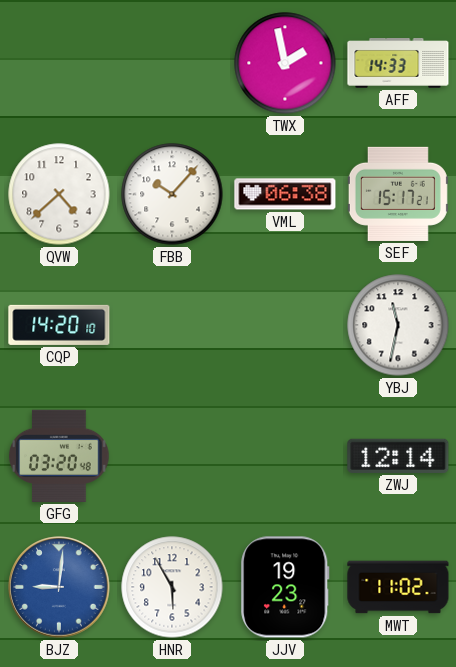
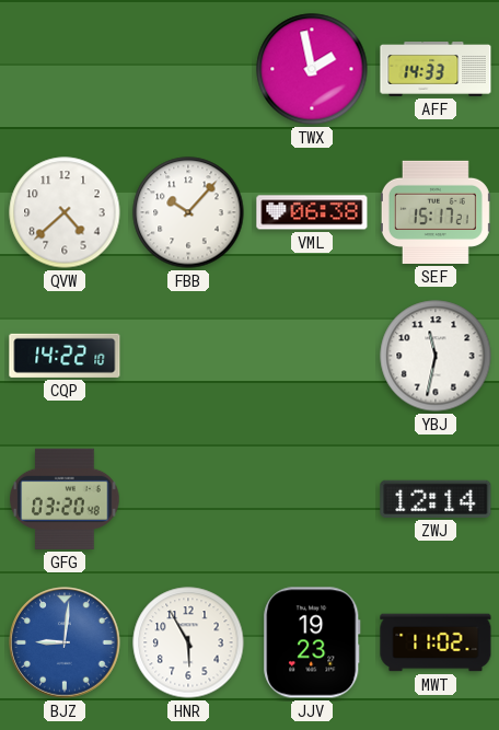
CQP: 14:20 -> 14:22
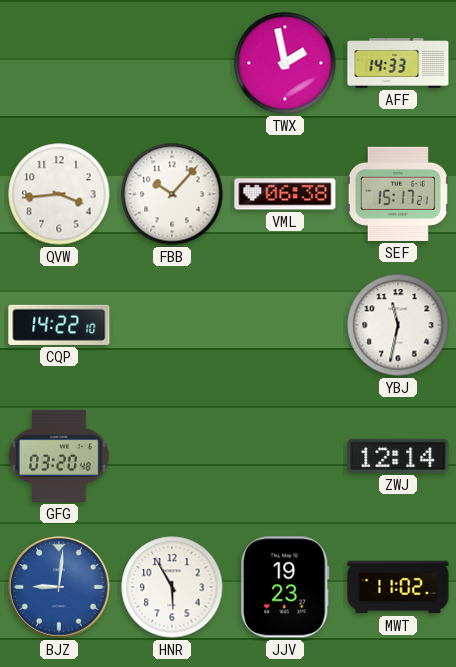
QVW: 4:38 -> 3:44
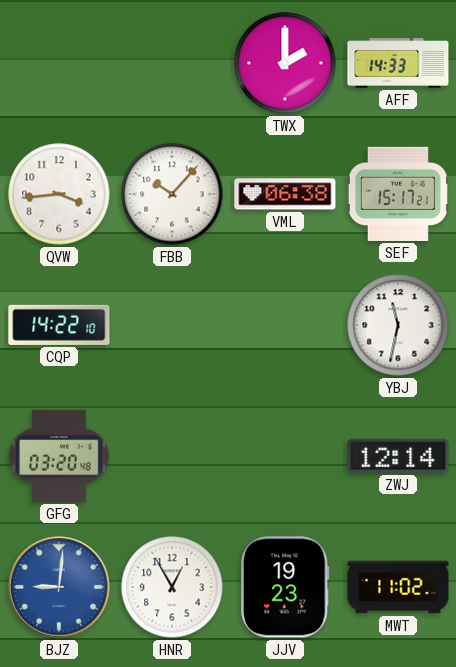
TWX: 1:58 -> 2:00
HNR: 5:55 -> 12:55
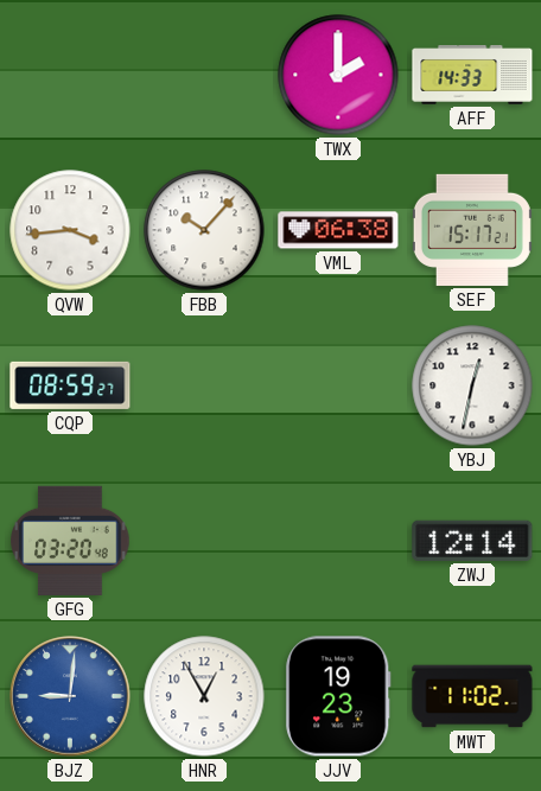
CQP: 14:22 -> 08:59
YBJ: 11:32 -> 12:32
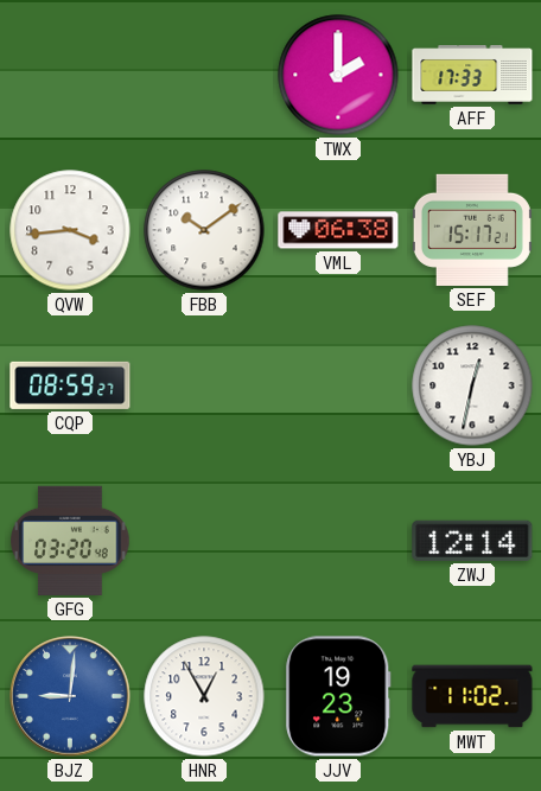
AFF: 14:33 -> 17:33
FBB: 10:07 -> 10:09
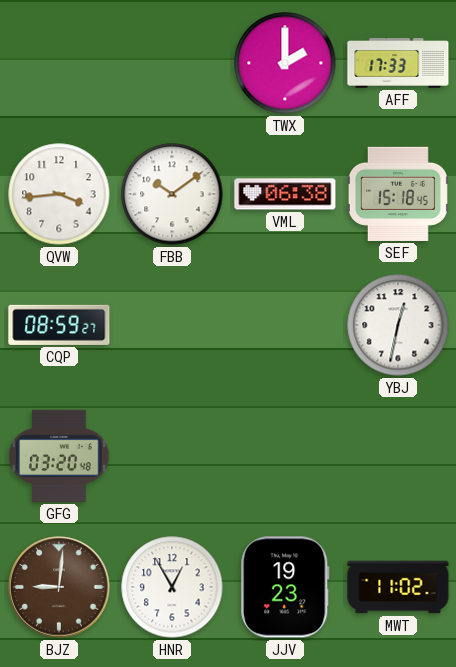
SEF: 15:17 -> 15:18
ZWJ: 12:14 -> none
BJZ dial: blue -> brown
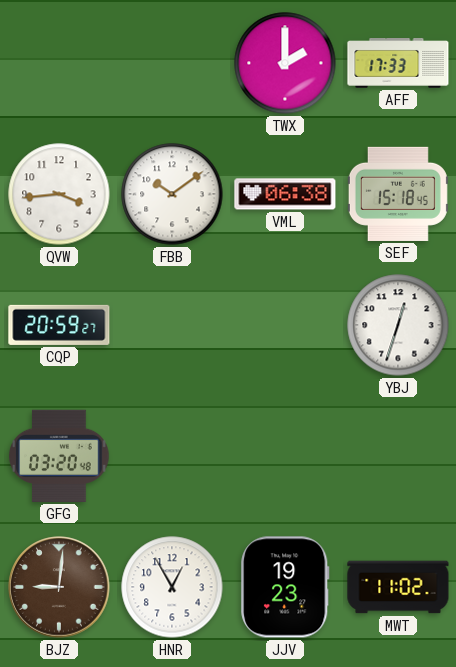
CQP: 08:59 -> 20:59
YBJ: 12:32 -> 12:33
